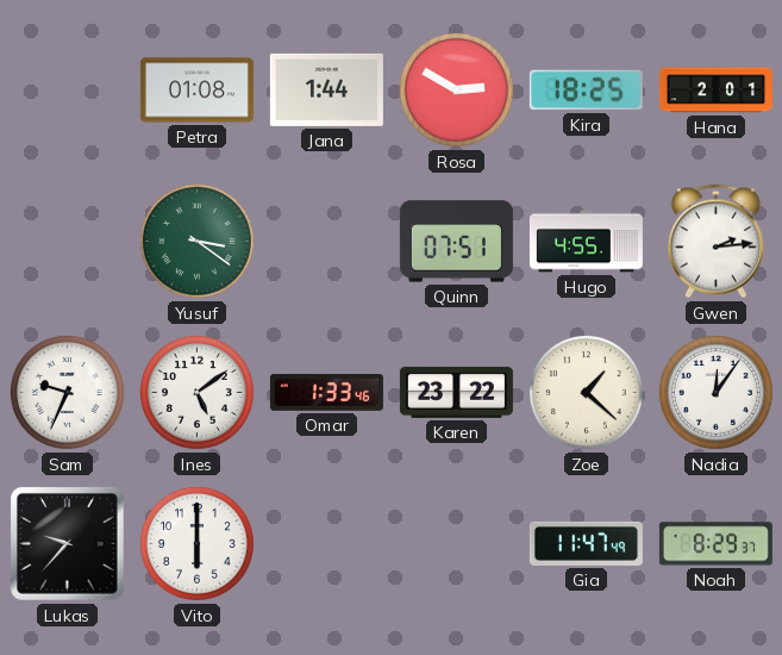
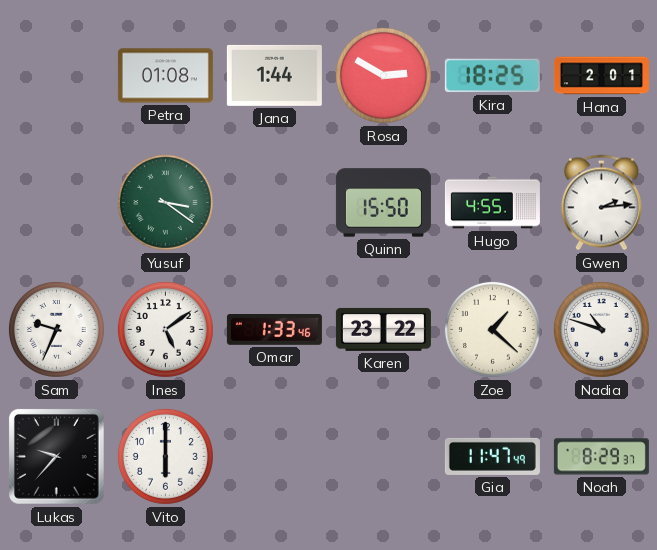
Quinn: 07:51 -> 15:50
Nadia: 12:06 -> 10:48
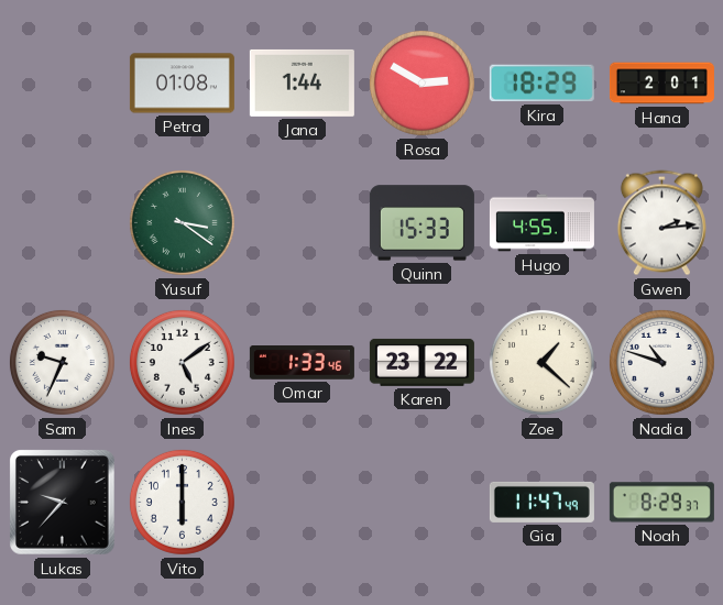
Kira: 18:25 -> 18:29
Quinn: 15:50 -> 15:33
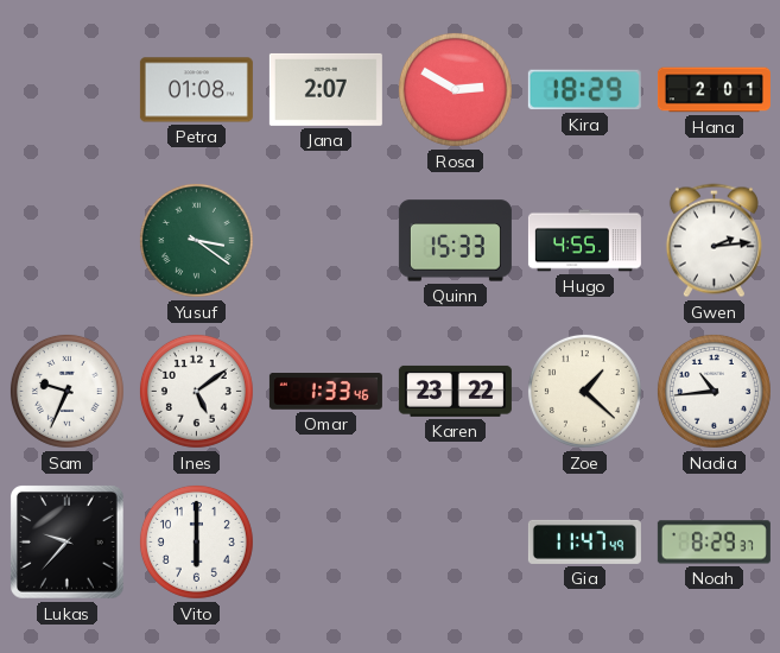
Jana: 1:44 -> 2:07
Nadia: 10:48 -> 10:44
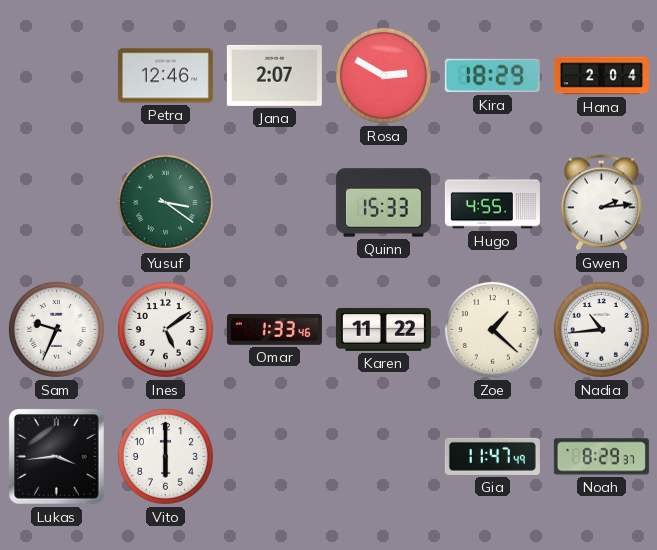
Petra: 01:08 -> 12:46
Hana: 2:01 -> 2:04
Karen: 23:22 -> 11:22
Lukas: 9:37 -> 3:44
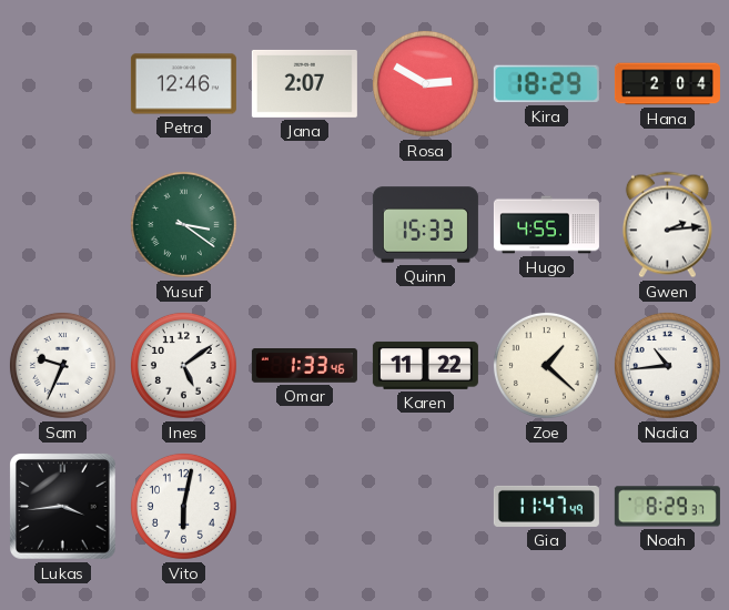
Vito: 6:00 -> 6:02
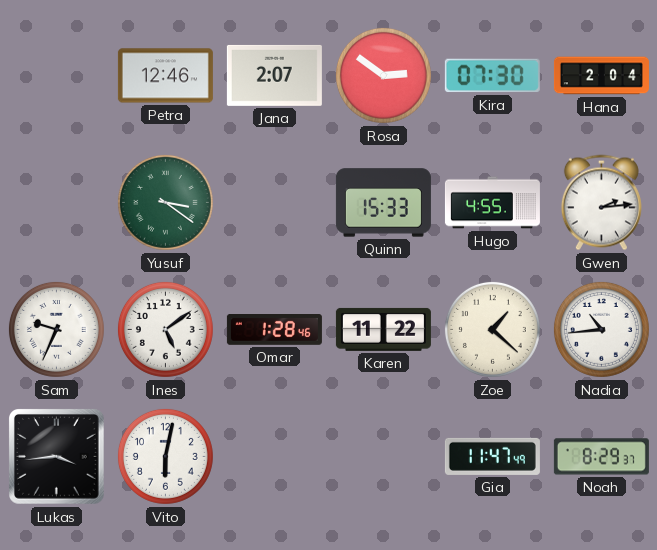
Rosa: 2:50 -> 2:51
Kira: 18:29 -> 07:30
Omar: 1:33 -> 1:28
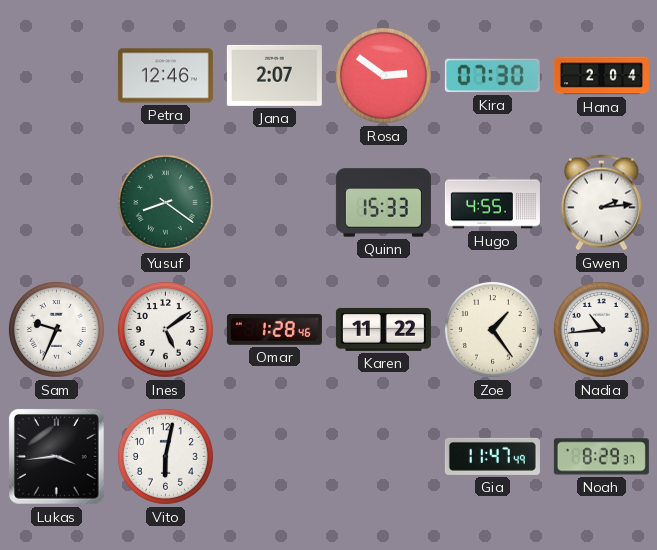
Yusuf: 3:21 -> 8:21
Zoe: 1:22 -> 1:24
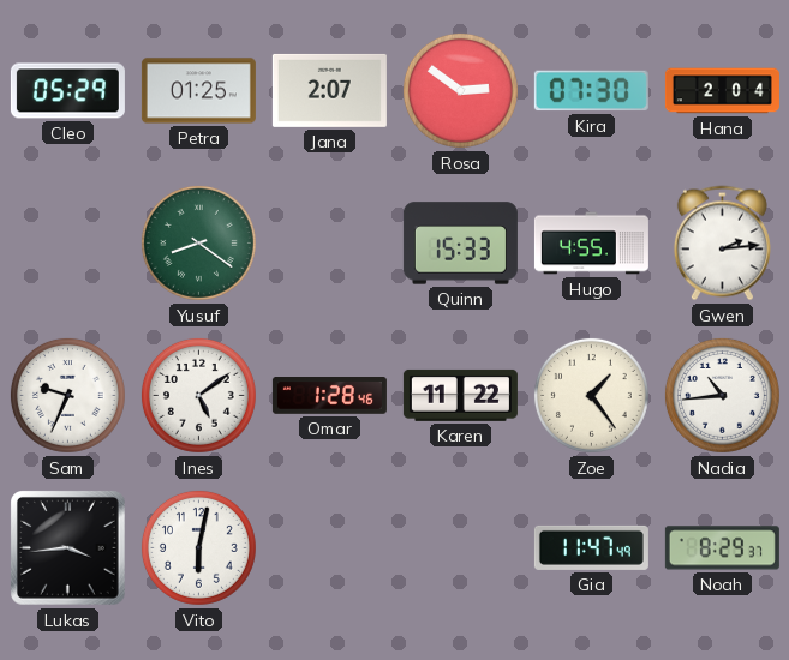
Cleo: none -> 05:29
Petra: 12:46 -> 01:25
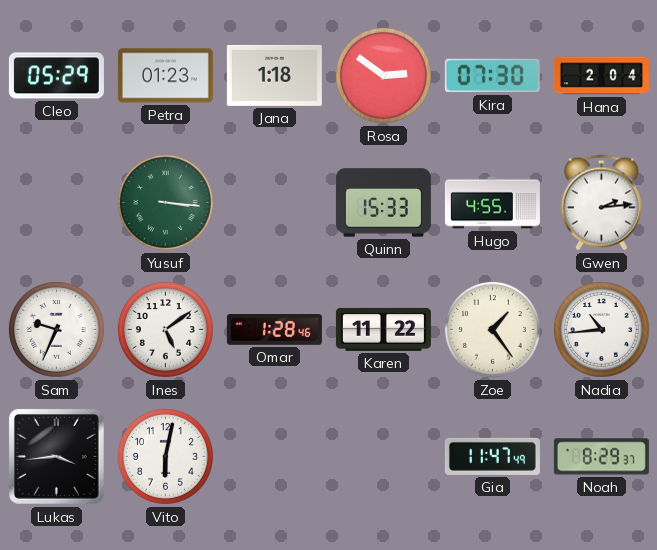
Petra: 01:25 -> 01:23
Jana: 2:07 -> 1:18
Yusuf: 8:21 -> 3:16
